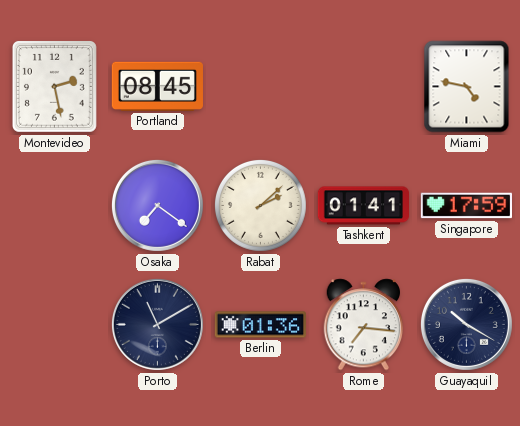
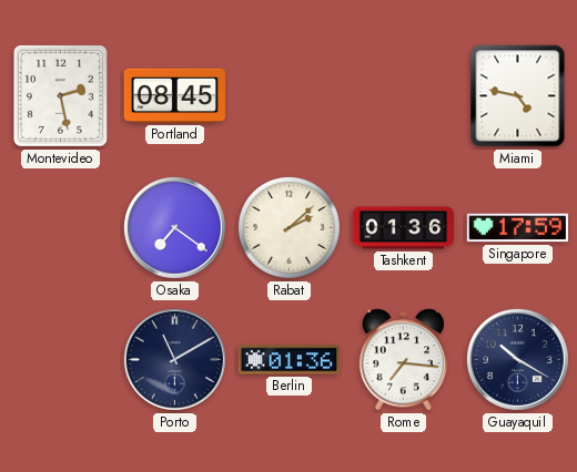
Tashkent: 01:41 -> 01:36
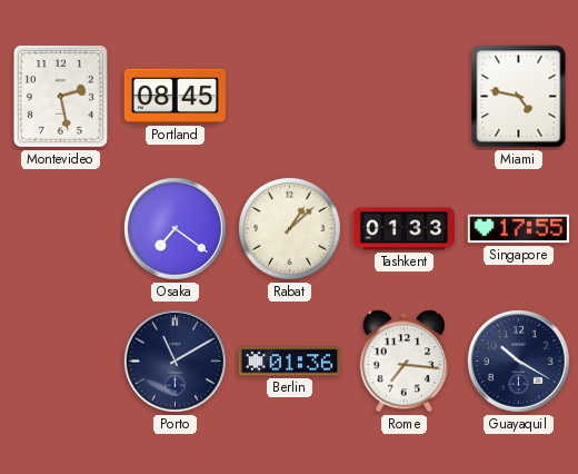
Rabat: 2:08 -> 1:08
Tashkent: 01:36 -> 01:33
Singapore: 17:59 -> 17:55
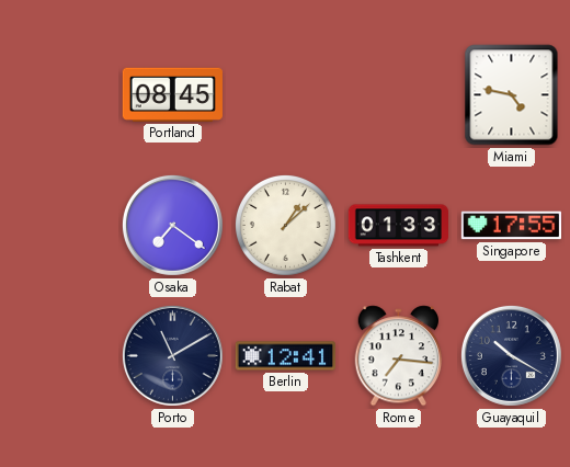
Montevideo: 2:28 -> none
Berlin: 01:36 -> 12:41
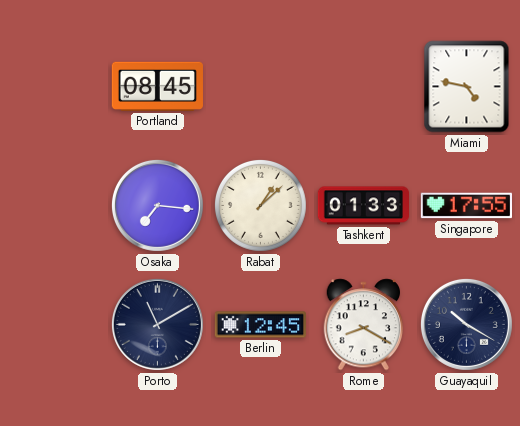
Osaka: 7:21 -> 7:16
Berlin: 12:41 -> 12:45
Rome: 7:16 -> 8:20
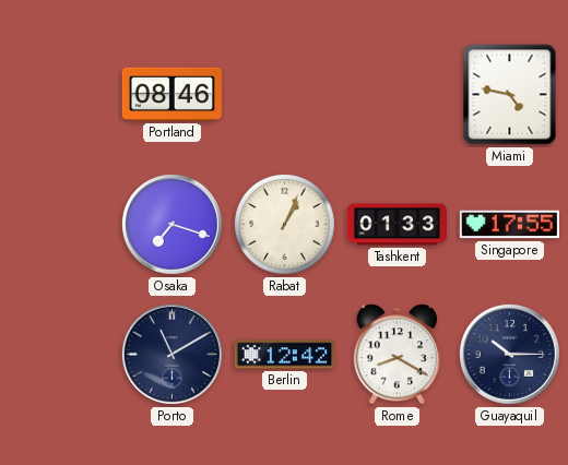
Portland: 08:45 -> 08:46
Osaka: 7:16 -> 7:18
Rabat: 1:08 -> 1:04
Berlin: 12:45 -> 12:42
Guayaquil: 10:20 -> 10:15
